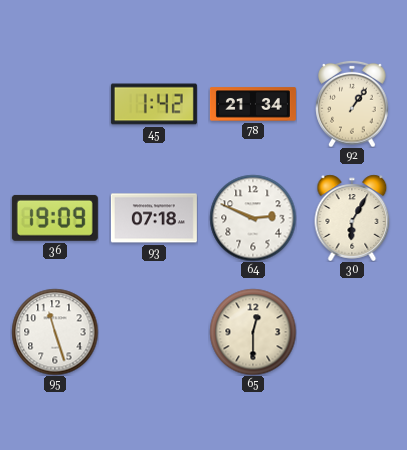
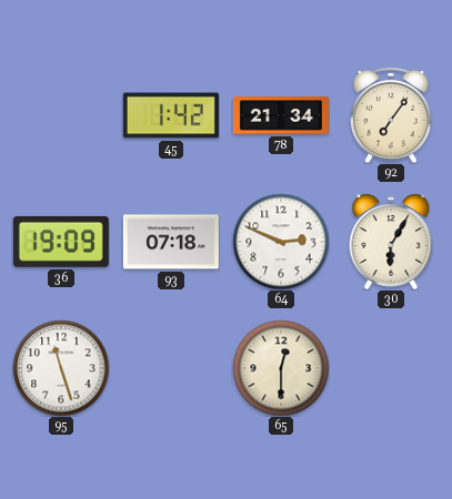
92: 1:06 -> 7:06
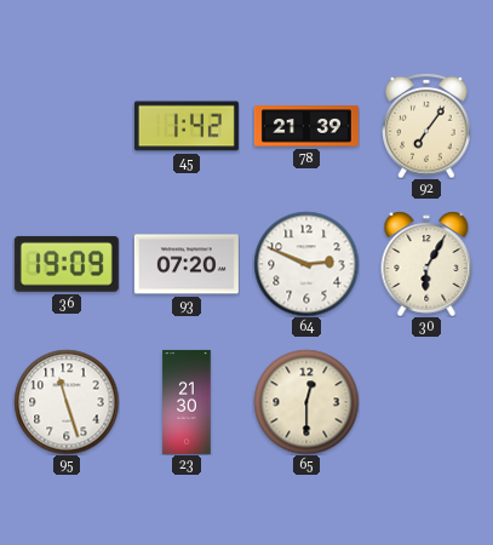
78: 21:34 -> 21:39
93: 07:18 -> 07:20
23: none -> 21:30
